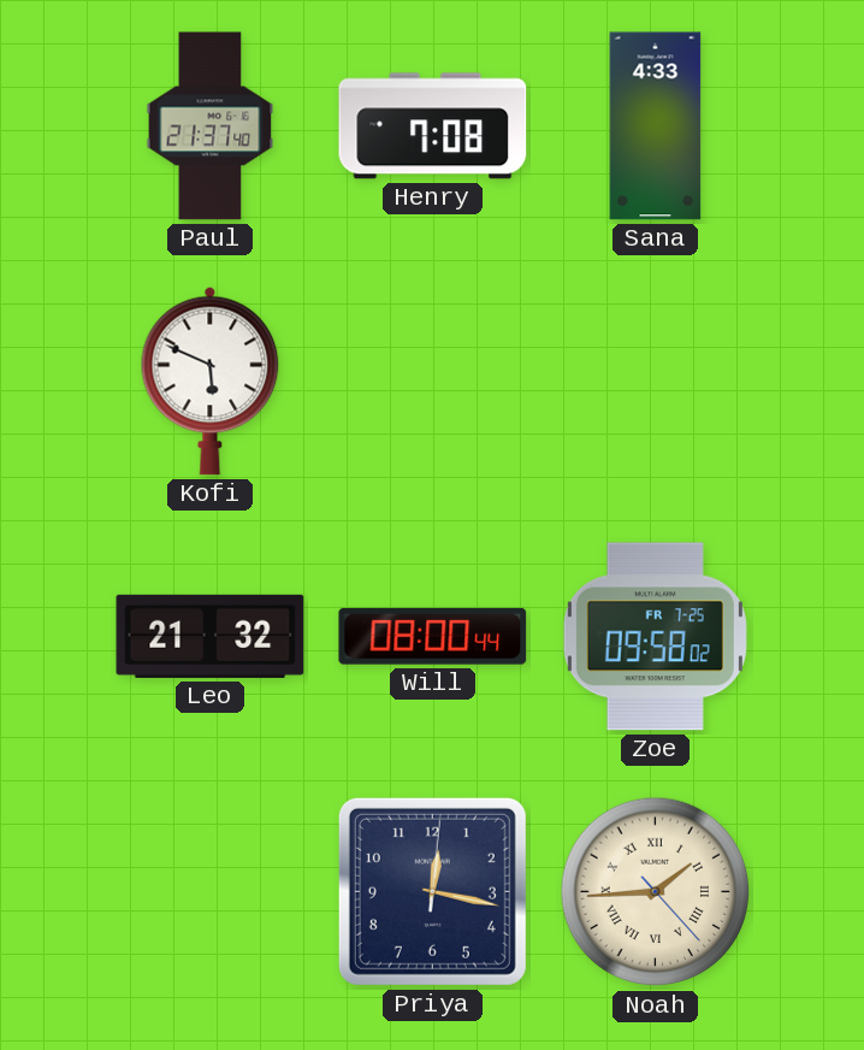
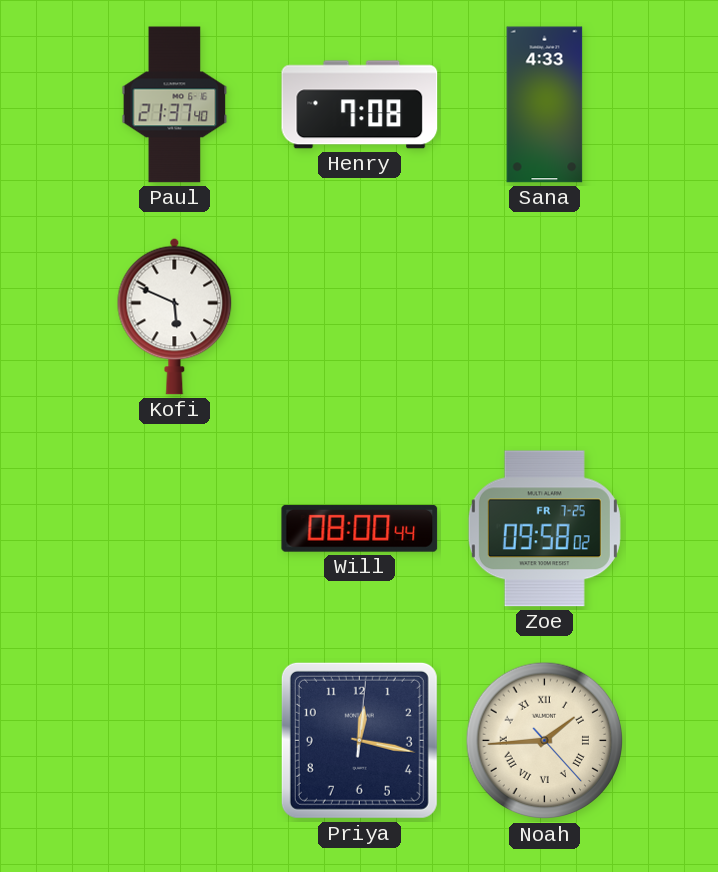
Leo: 21:32 -> none
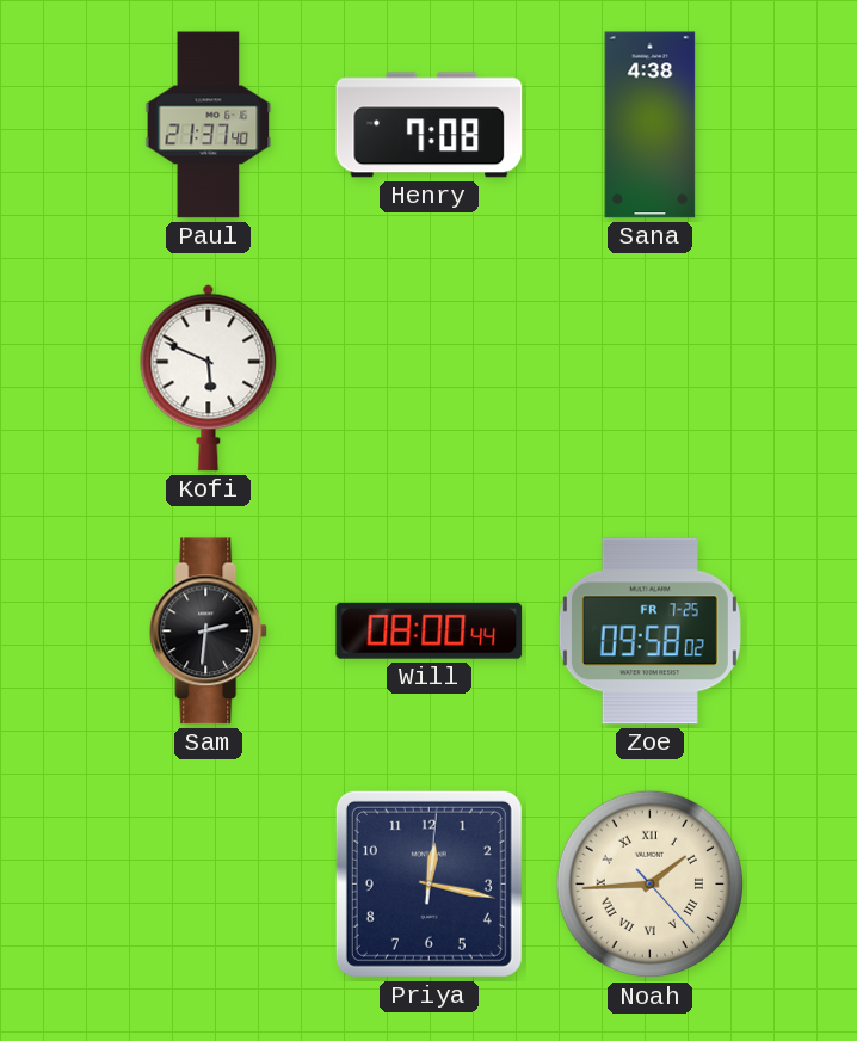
Sana: 4:33 -> 4:38
Sam: none -> 2:31
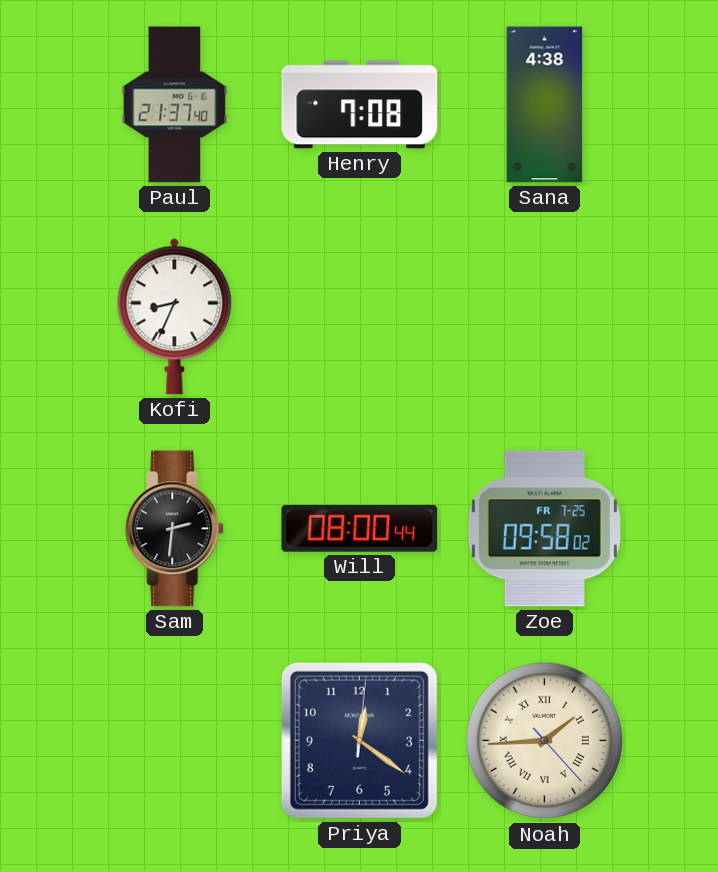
Kofi: 5:49 -> 8:34
Priya: 12:17 -> 12:21
